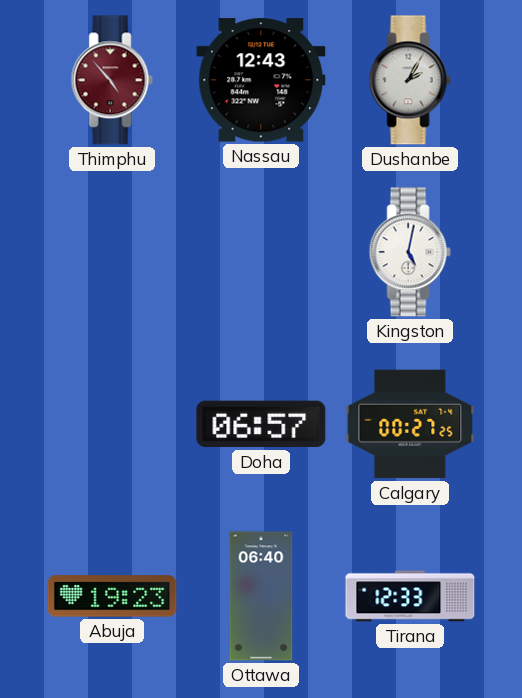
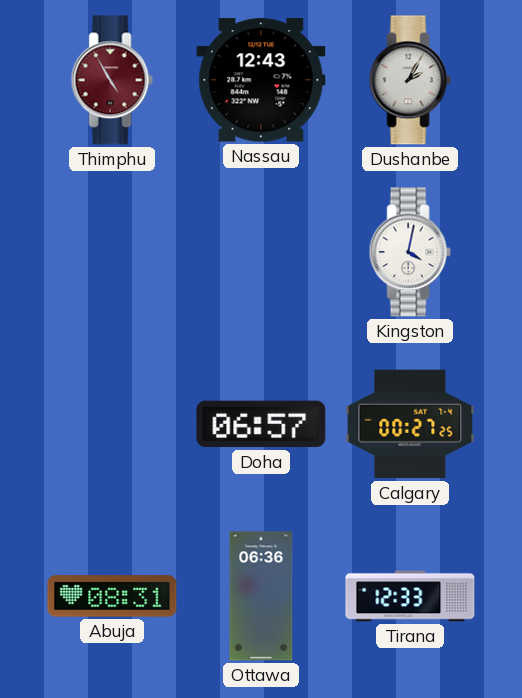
Thimphu: 4:53 -> 4:55
Kingston: 5:02 -> 4:02
Abuja: 19:23 -> 08:31
Ottawa: 06:40 -> 06:36
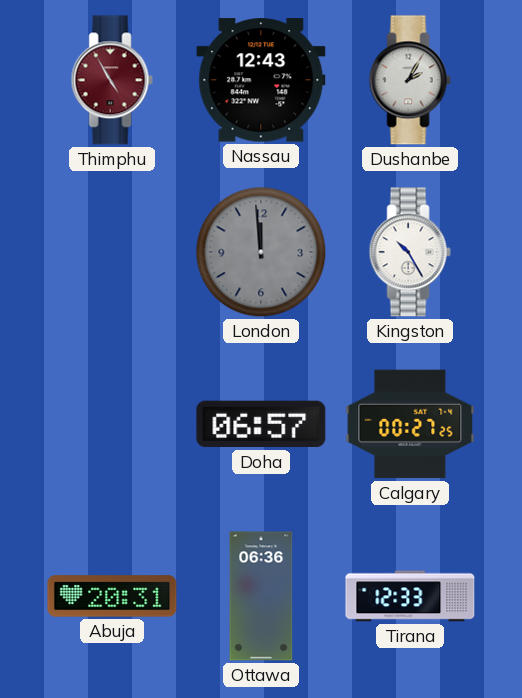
London: none -> 11:59
Kingston: 4:02 -> 10:25
Abuja: 08:31 -> 20:31
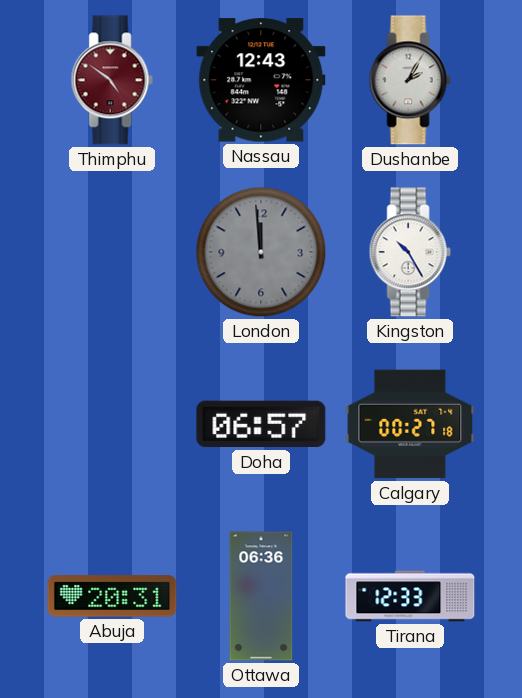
Thimphu: 4:55 -> 4:51
Calgary: 00:27:25 -> 00:27:18
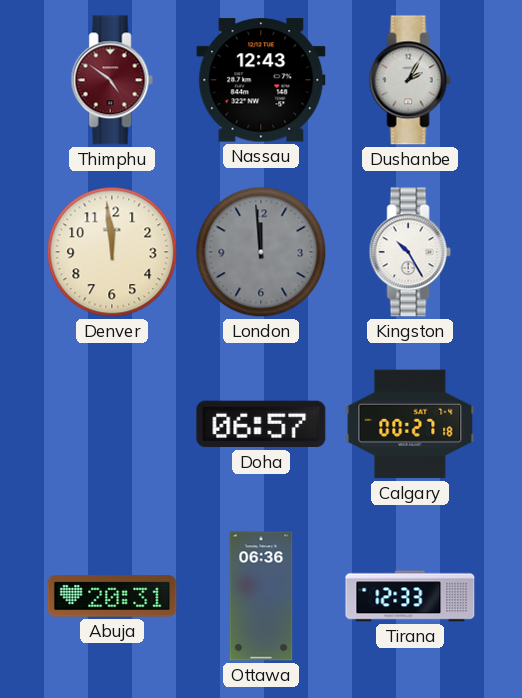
Denver: none -> 11:59
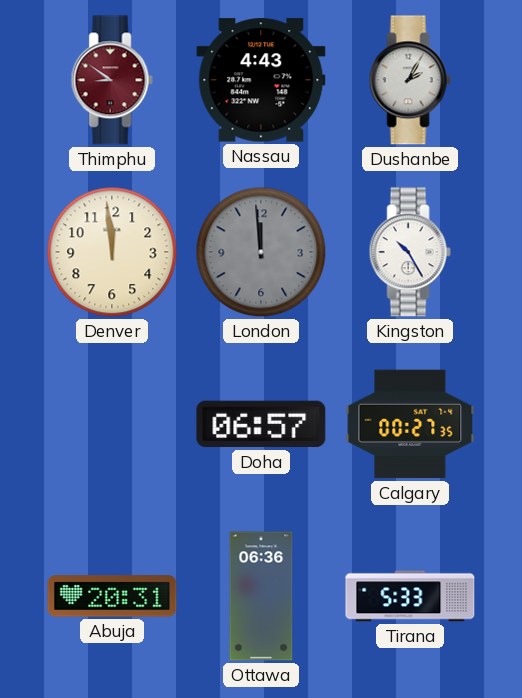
Thimphu: 4:51 -> 8:51
Nassau: 12:43 -> 4:43
Calgary: 00:27:18 -> 00:27:35
Tirana: 12:33 -> 5:33
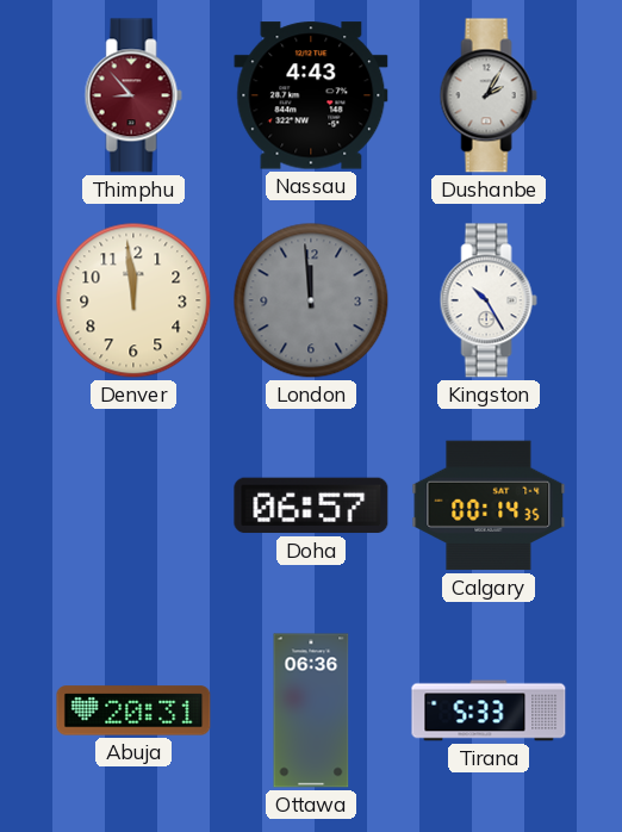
Thimphu: 8:51 -> 8:53
Calgary: 00:27 -> 00:14
